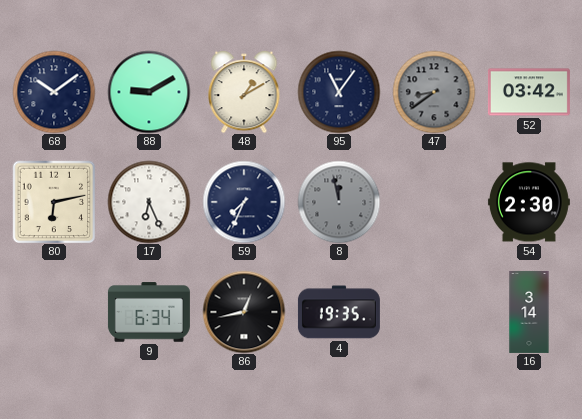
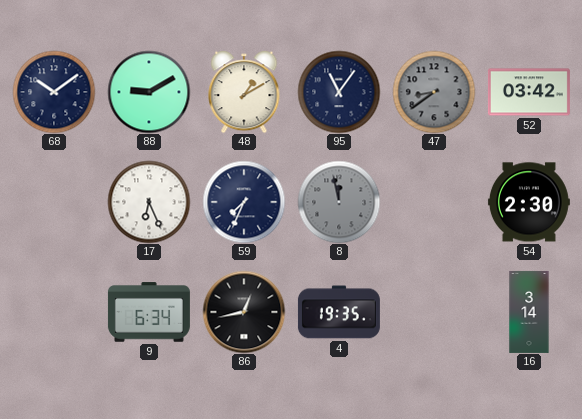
80: 6:13 -> none
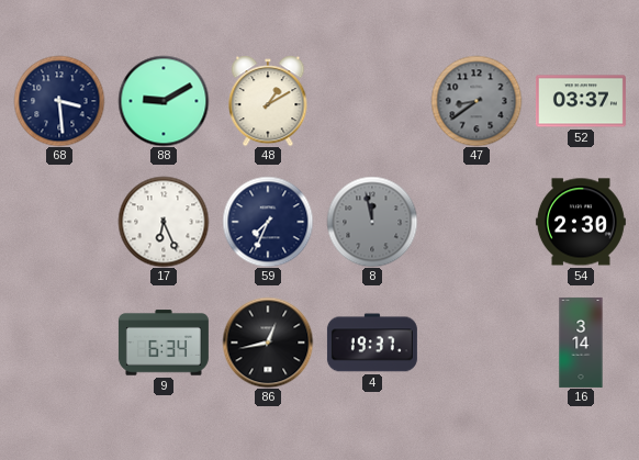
68: 10:09 -> 3:29
95: 11:06 -> none
52: 03:42 -> 03:37
4: 19:35 -> 19:37
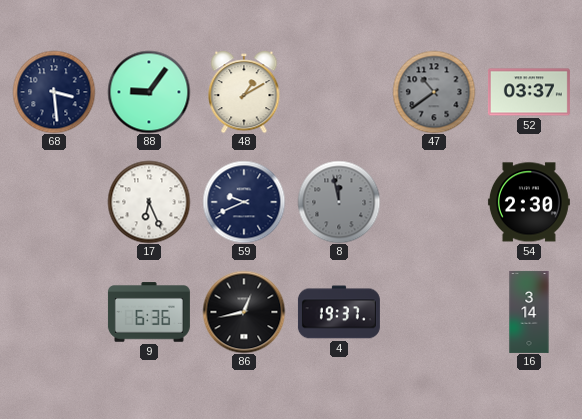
88: 9:10 -> 9:06
47: 8:39 -> 10:39
59: 7:34 -> 9:41
9: 6:34 -> 6:36
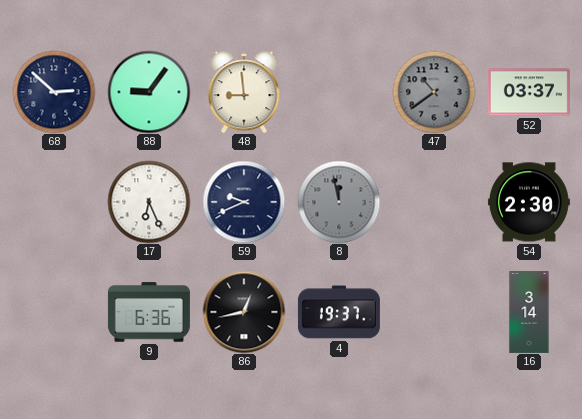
68: 3:29 -> 2:52
48: 1:10 -> 8:59
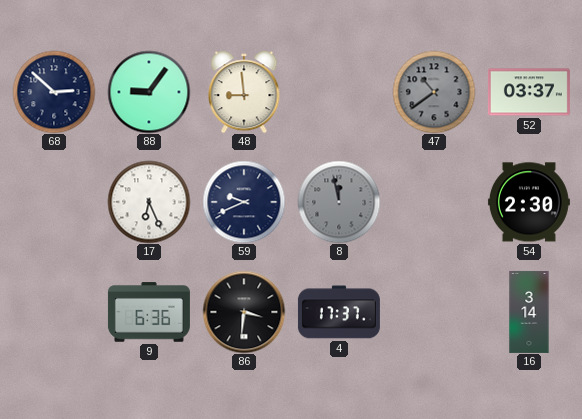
86: 12:43 -> 3:31
4: 19:37 -> 17:37
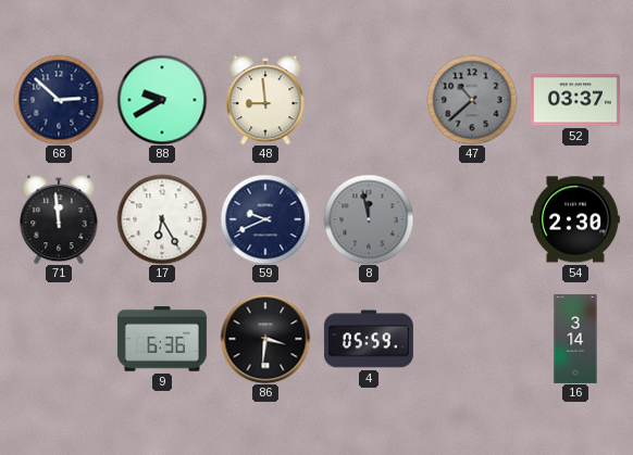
88: 9:06 -> 9:40
47: 10:39 -> 10:38
71: none -> 11:59
17: 6:26 -> 6:25
4: 17:37 -> 05:59
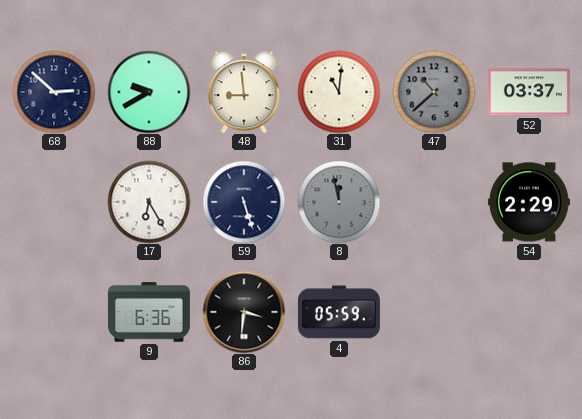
31: none -> 11:01
71: 11:59 -> none
59: 9:41 -> 5:27
54: 2:30 -> 2:29
16: 3:14 -> none
